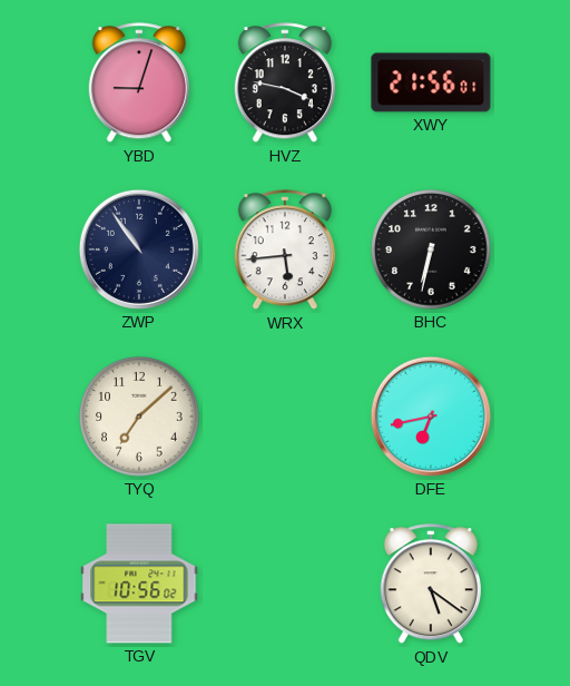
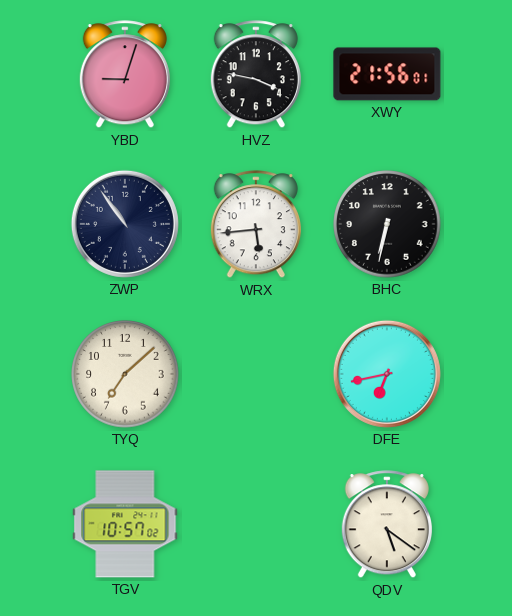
TGV: 10:56 -> 10:57
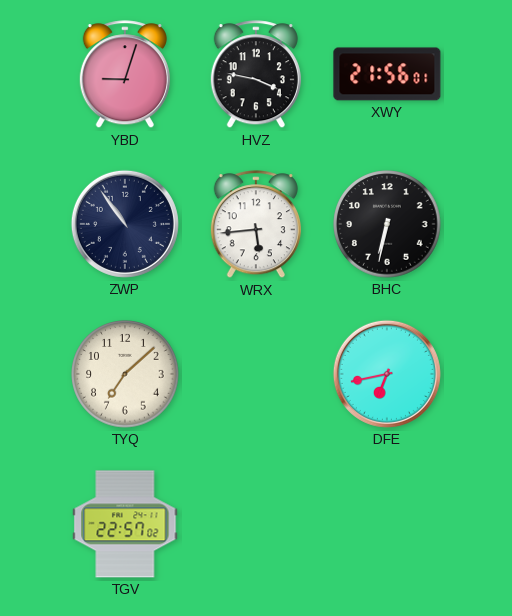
TGV: 10:57 -> 22:57
QDV: 5:21 -> none
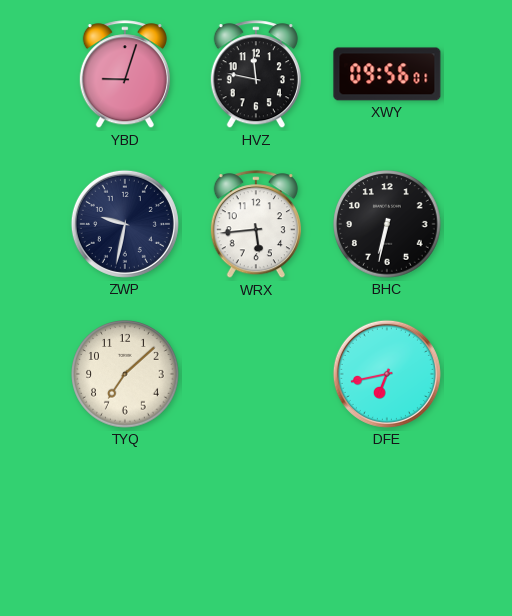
HVZ: 3:47 -> 11:47
XWY: 21:56 -> 09:56
ZWP: 10:54 -> 9:32
TGV: 22:57 -> none
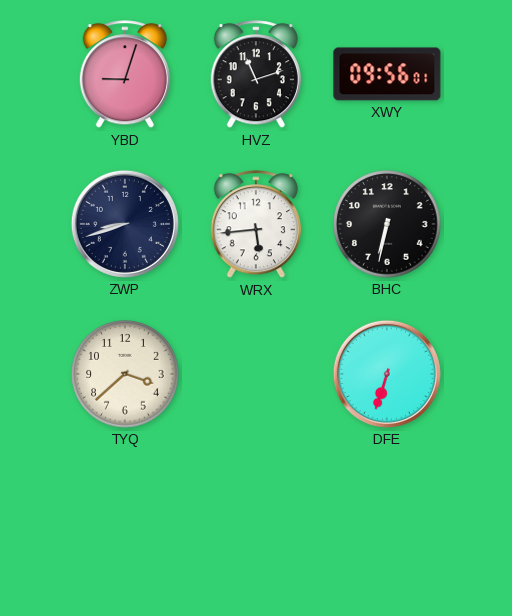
HVZ: 11:47 -> 11:12
ZWP: 9:32 -> 8:42
TYQ: 7:08 -> 3:38
DFE: 6:43 -> 6:33
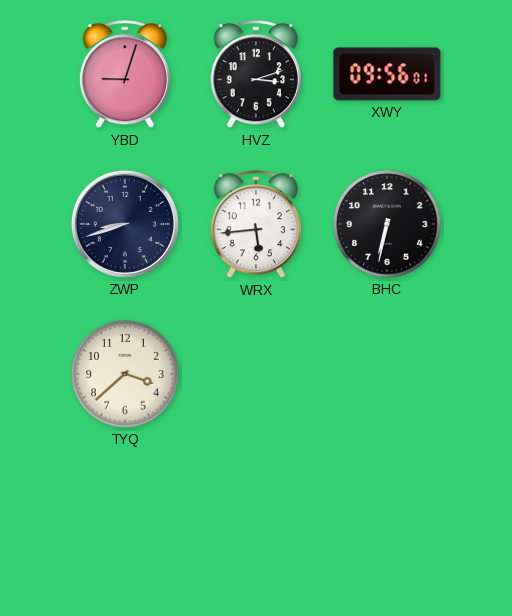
HVZ: 11:12 -> 3:12
DFE: 6:33 -> none
